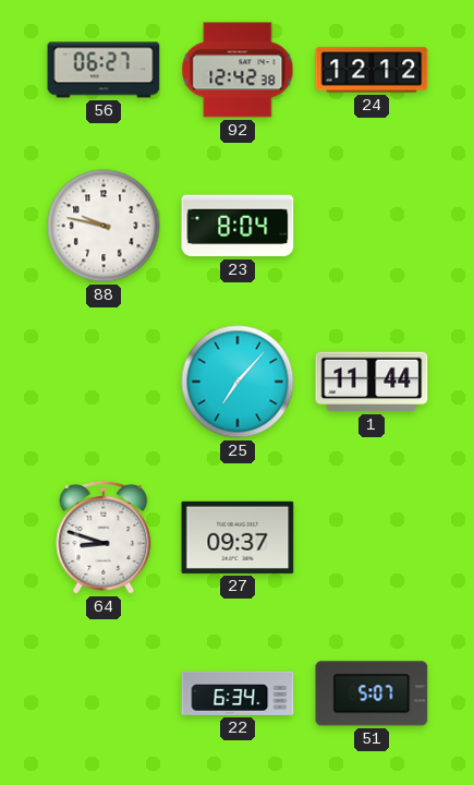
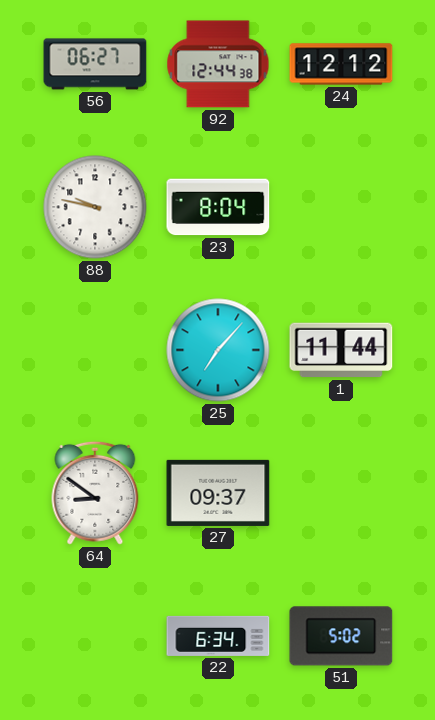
92: 12:42 -> 12:44
64: 8:48 -> 8:51
51: 5:07 -> 5:02
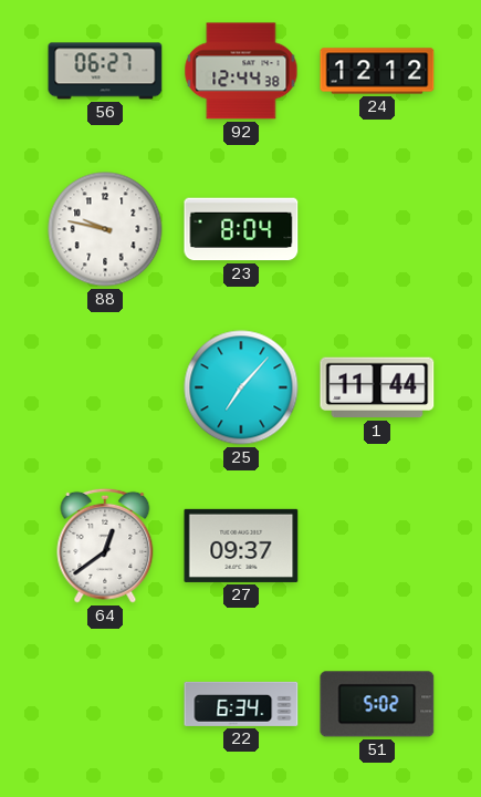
64: 8:51 -> 12:39
